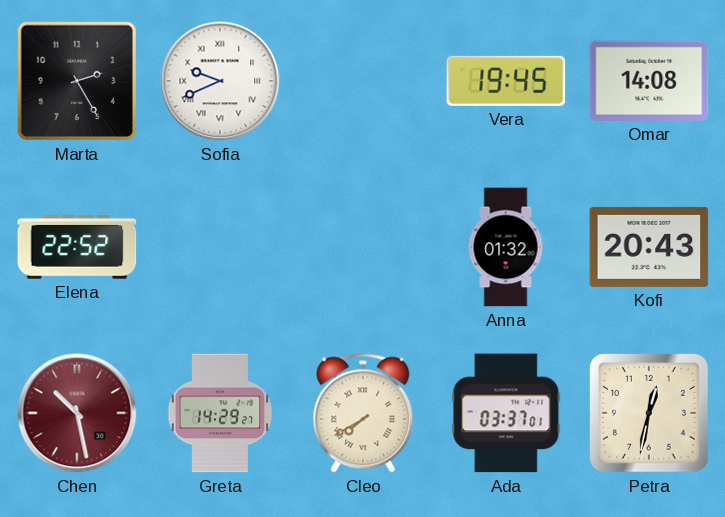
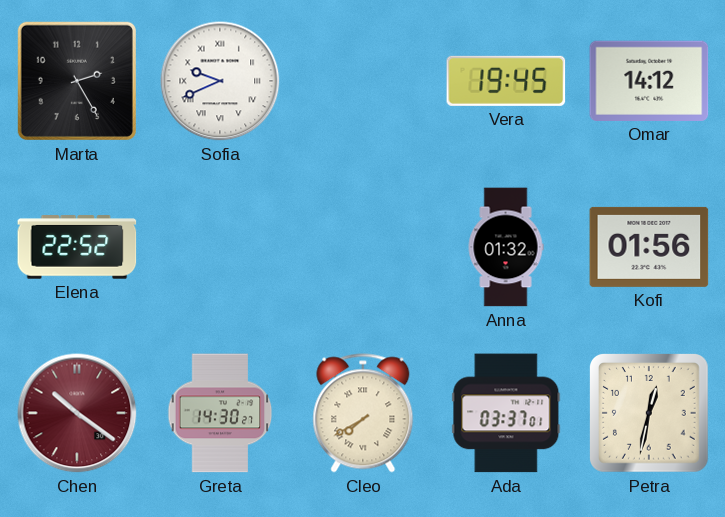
Omar: 14:08 -> 14:12
Kofi: 20:43 -> 01:56
Chen: 10:28 -> 10:21
Greta: 14:29 -> 14:30
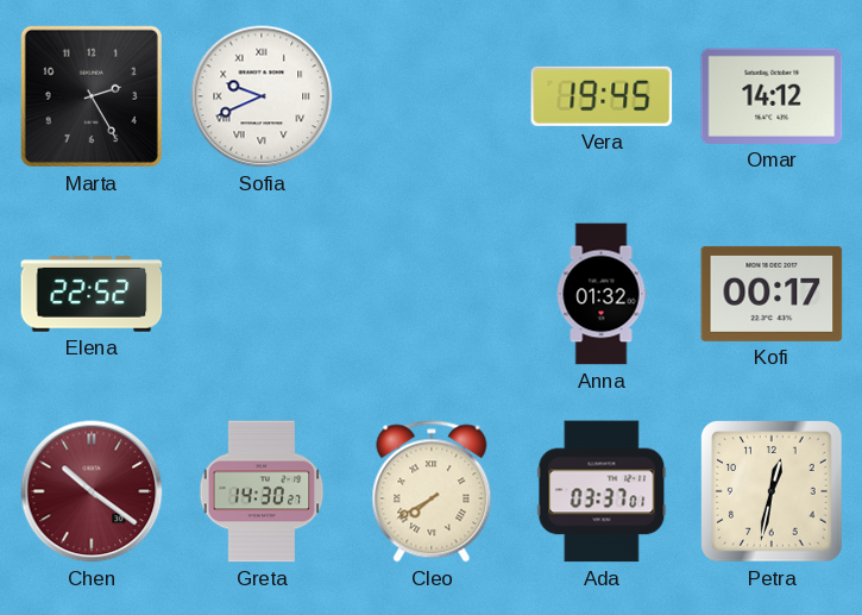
Kofi: 01:56 -> 00:17
